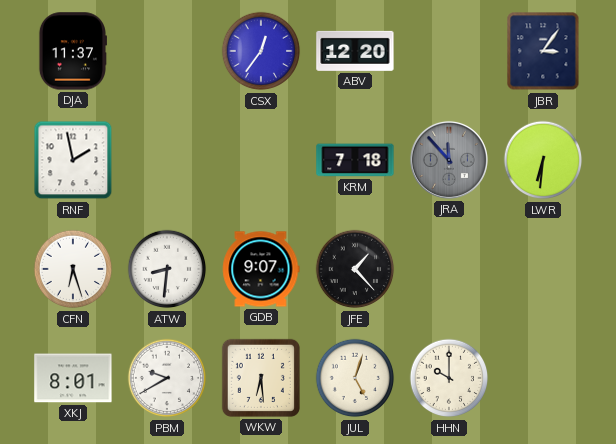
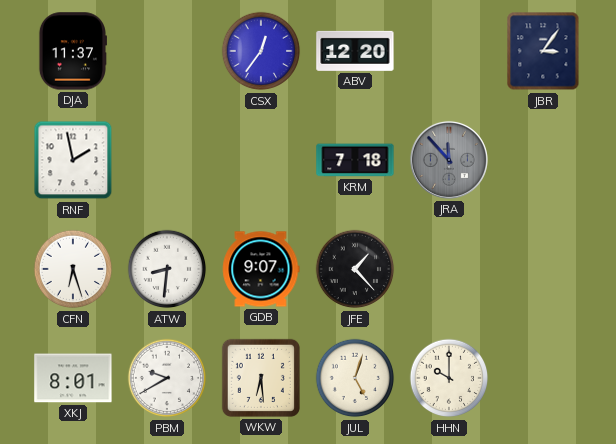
LWR: 6:31 -> none
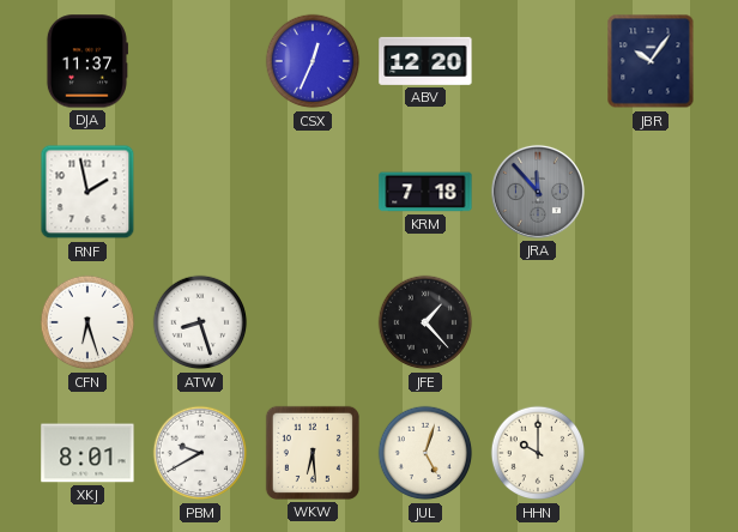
CSX: 12:36 -> 12:34
JBR: 3:06 -> 10:06
ATW: 8:31 -> 8:27
GDB: 9:07 -> none
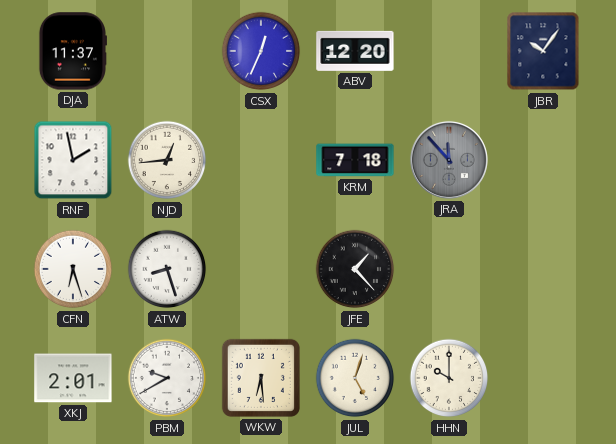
NJD: none -> 12:44
XKJ: 8:01 -> 2:01
